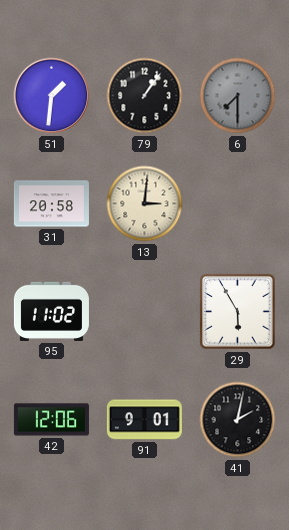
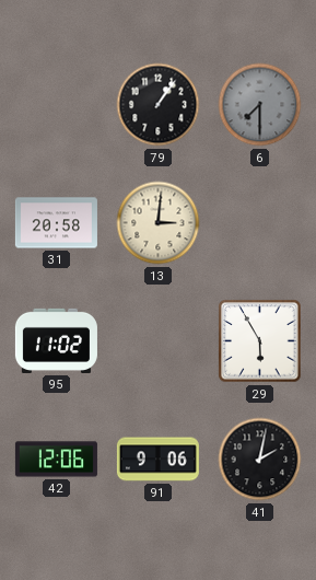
51: 1:31 -> none
91: 9:01 -> 9:06
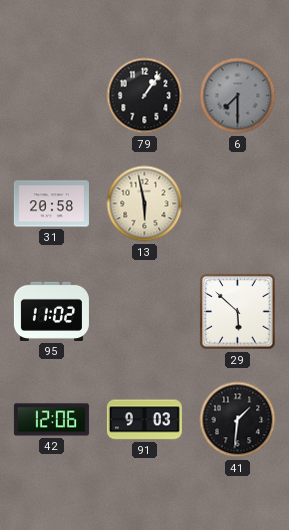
13: 3:01 -> 5:58
29: 5:55 -> 5:52
91: 9:06 -> 9:03
41: 2:02 -> 1:31
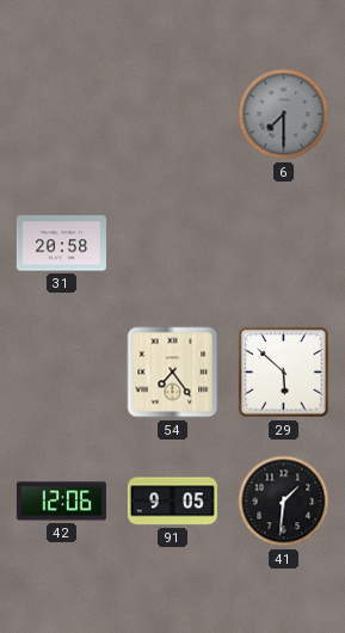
79: 1:06 -> none
13: 5:58 -> none
95: 11:02 -> none
54: none -> 7:24
91: 9:03 -> 9:05
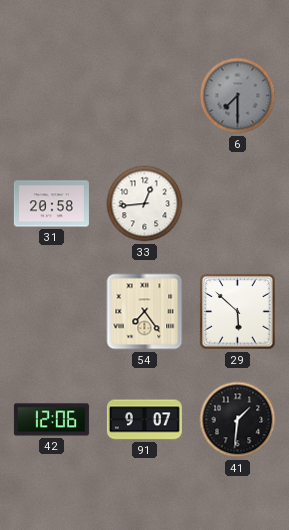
33: none -> 12:44
91: 9:05 -> 9:07
